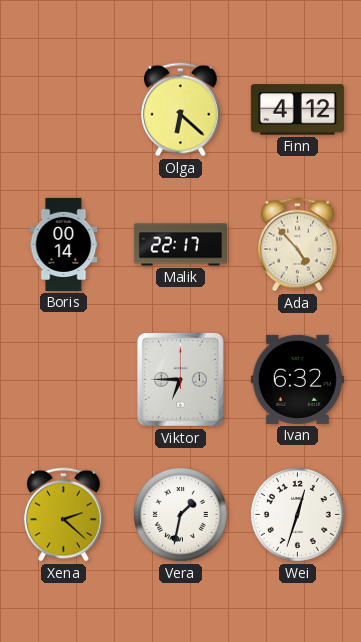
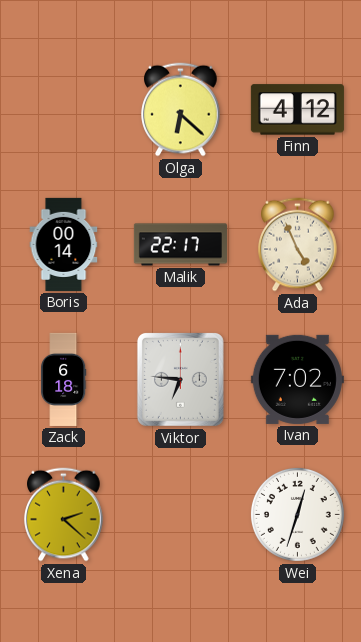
Ada: 4:53 -> 4:56
Zack: none -> 6:18
Viktor: 6:45 -> 6:46
Ivan: 6:32 -> 7:02
Vera: 1:32 -> none
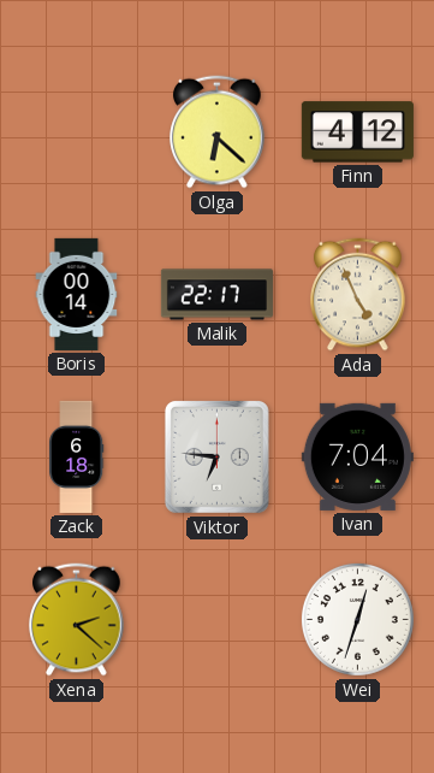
Ivan: 7:02 -> 7:04
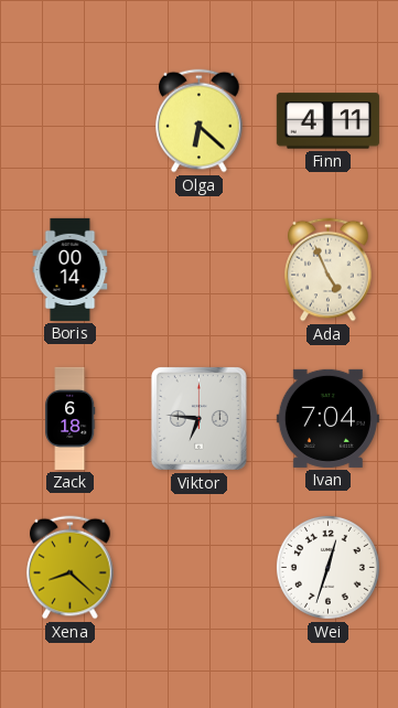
Finn: 4:12 -> 4:11
Malik: 22:17 -> none
Xena: 2:22 -> 8:22
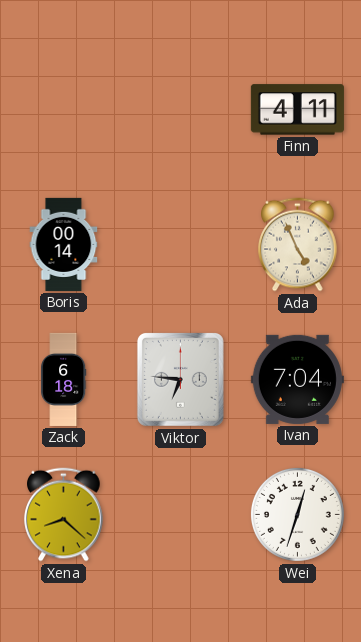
Olga: 6:22 -> none
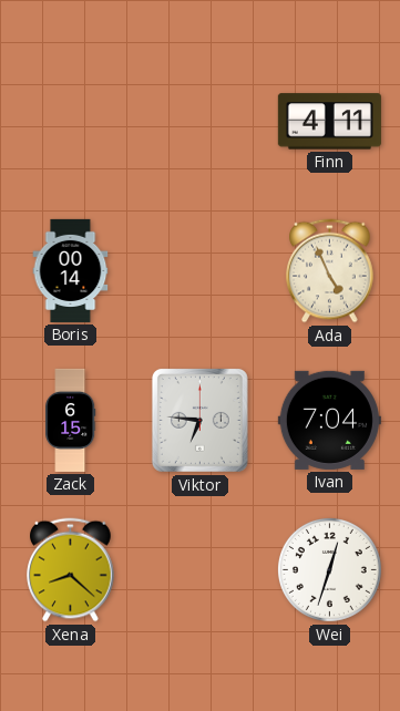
Zack: 6:18 -> 6:15
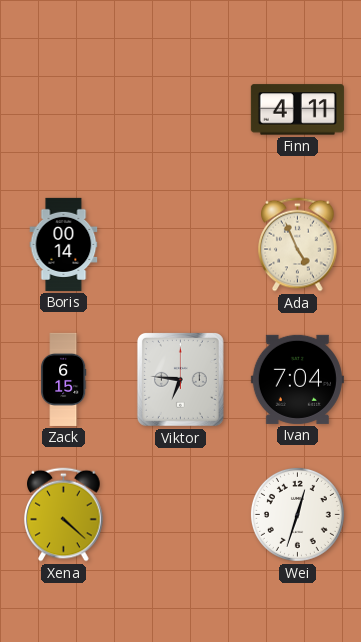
Xena: 8:22 -> 4:22
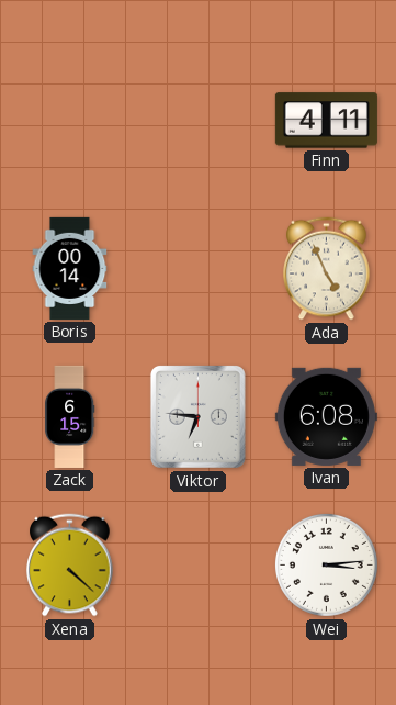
Ivan: 7:04 -> 6:08
Wei: 12:33 -> 3:14
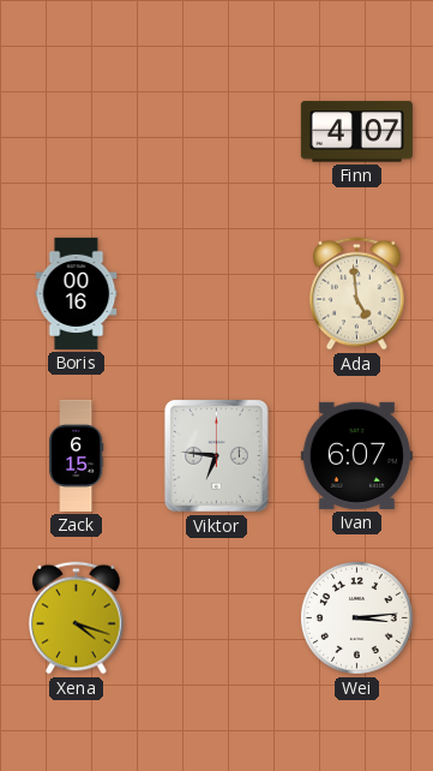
Finn: 4:11 -> 4:07
Boris: 00:14 -> 00:16
Ada: 4:56 -> 4:59
Ivan: 6:08 -> 6:07
Xena: 4:22 -> 4:18
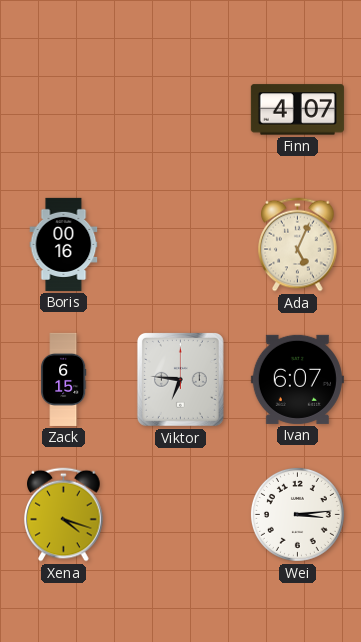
Ada: 4:59 -> 5:04
